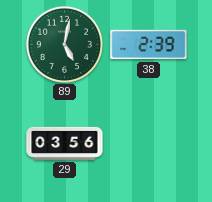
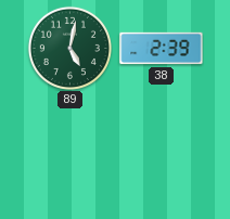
29: 03:56 -> none
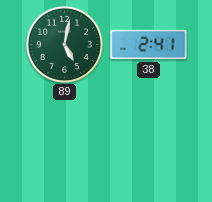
38: 2:39 -> 2:41
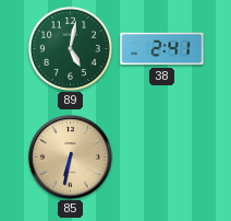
85: none -> 6:32
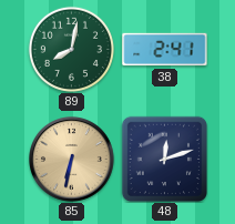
89: 5:02 -> 8:02
48: none -> 12:12
